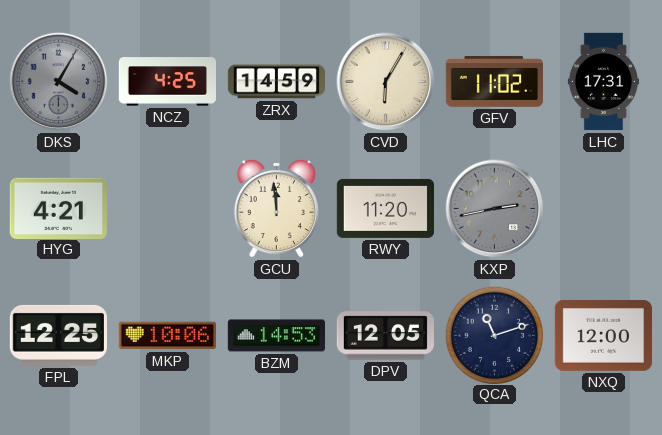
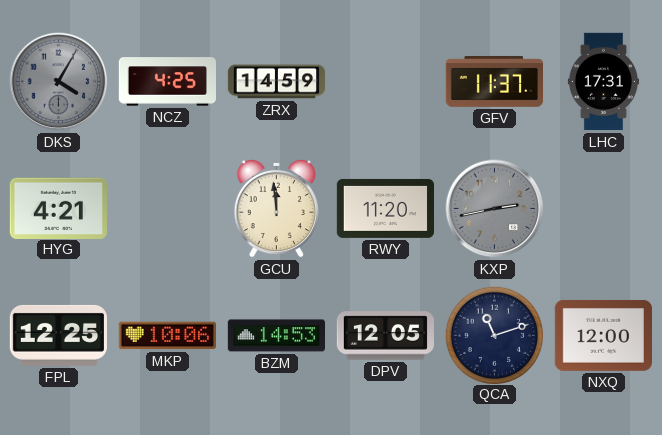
CVD: 6:05 -> none
GFV: 11:02 -> 11:37
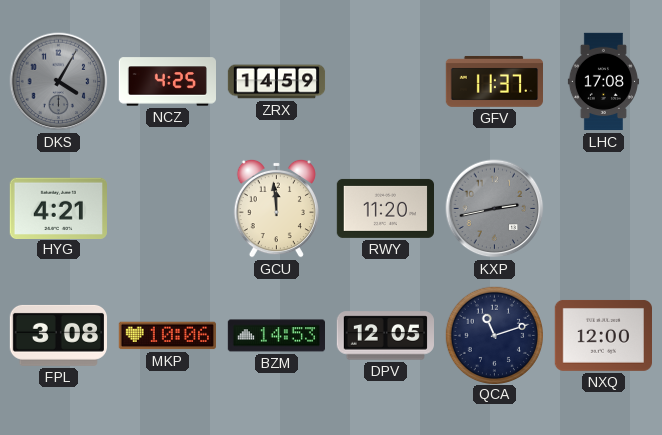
LHC: 17:31 -> 17:08
FPL: 12:25 -> 3:08
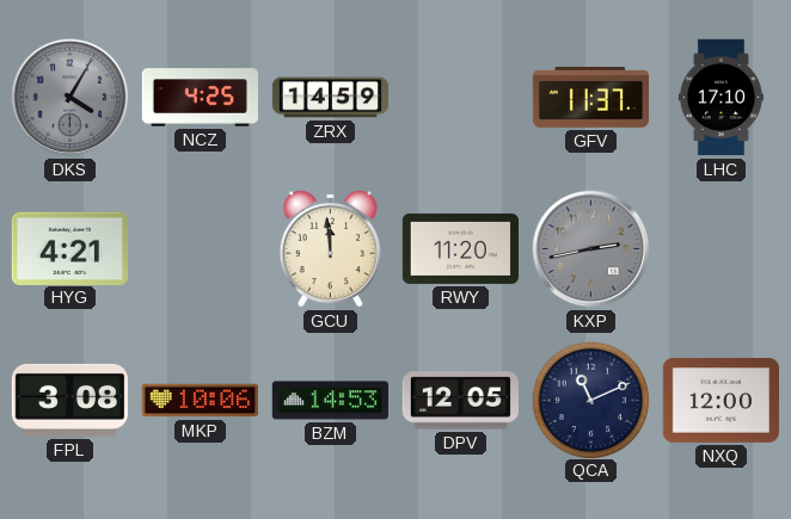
LHC: 17:08 -> 17:10
QCA: 11:12 -> 11:11
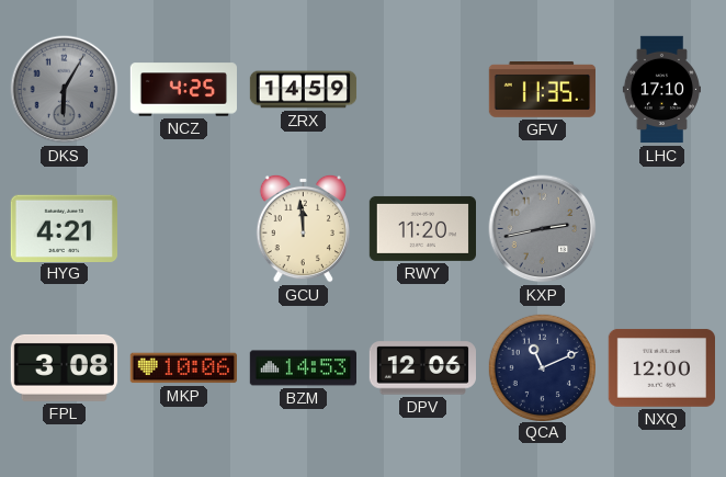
DKS: 4:05 -> 6:05
GFV: 11:37 -> 11:35
DPV: 12:05 -> 12:06
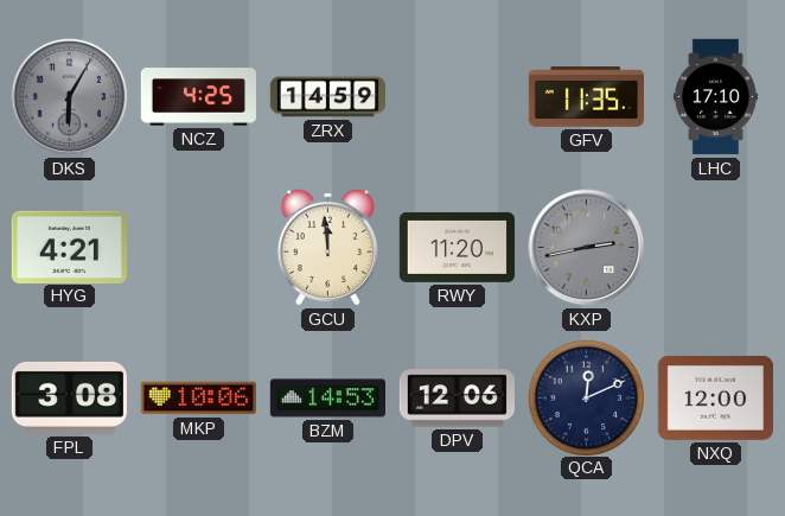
QCA: 11:11 -> 12:11
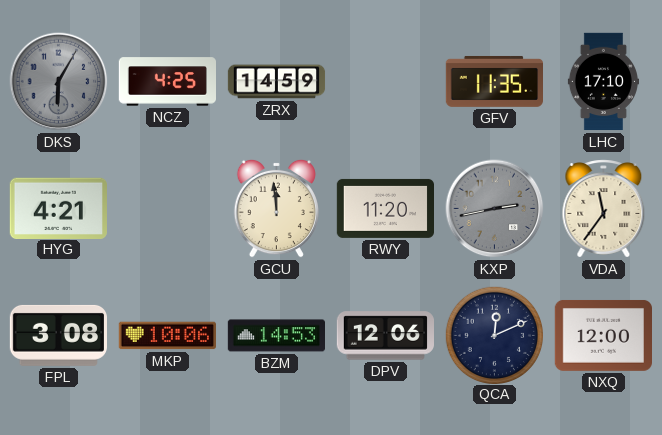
VDA: none -> 11:36
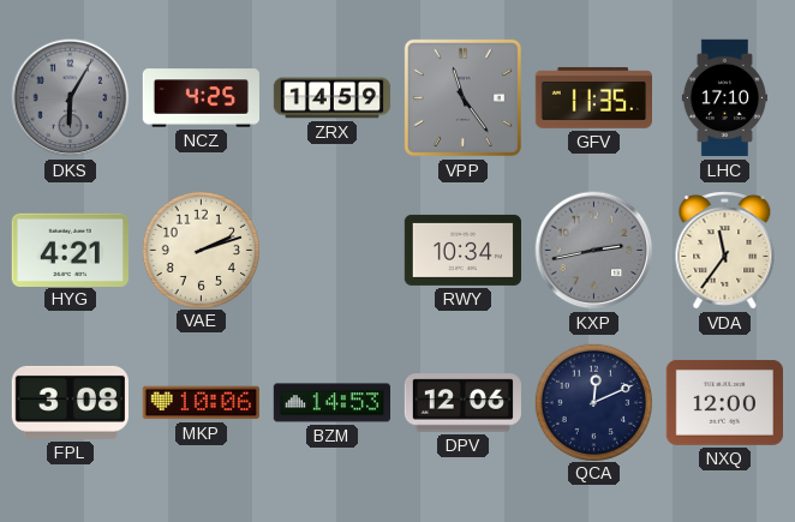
VPP: none -> 11:24
VAE: none -> 2:12
GCU: 11:59 -> none
RWY: 11:20 -> 10:34
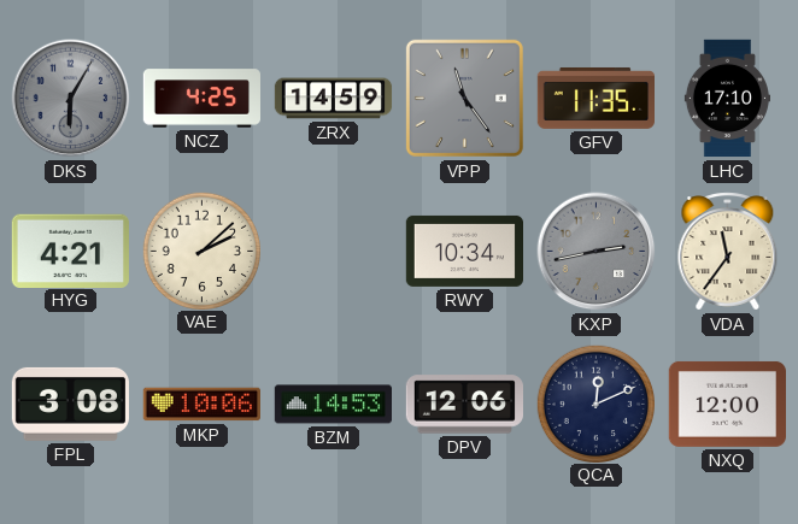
VAE: 2:12 -> 2:08
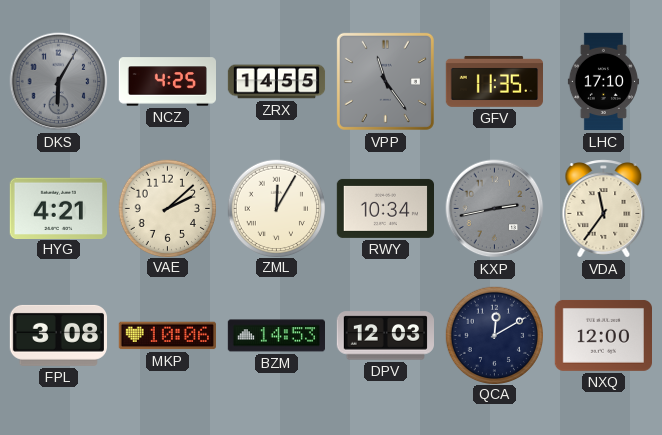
ZRX: 14:59 -> 14:55
ZML: none -> 12:05
DPV: 12:06 -> 12:03
QCA: 12:11 -> 12:10
